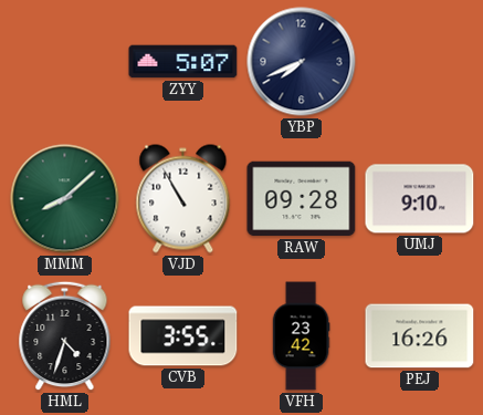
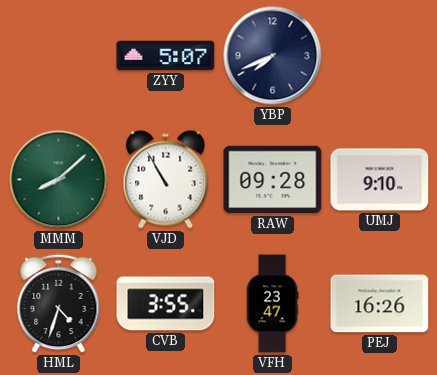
VFH: 23:42 -> 23:47
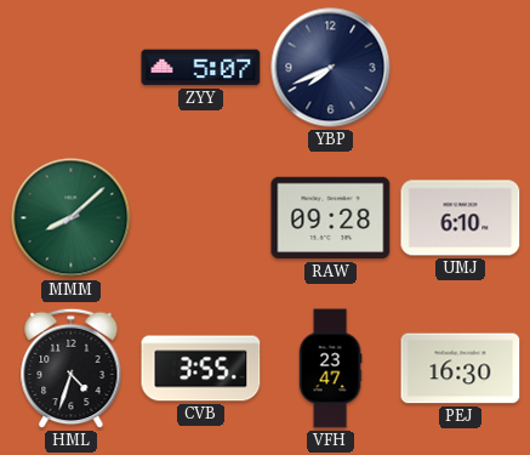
VJD: 10:55 -> none
UMJ: 9:10 -> 6:10
PEJ: 16:26 -> 16:30
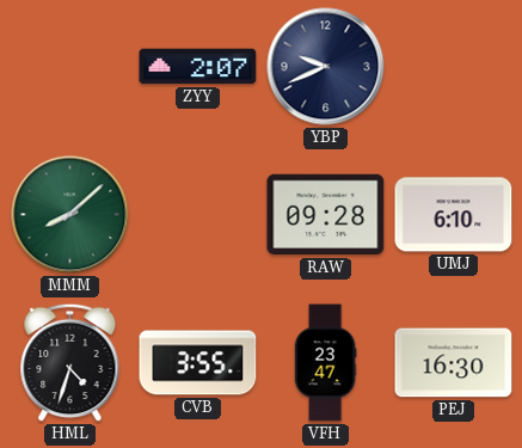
ZYY: 5:07 -> 2:07
YBP: 7:41 -> 9:41
